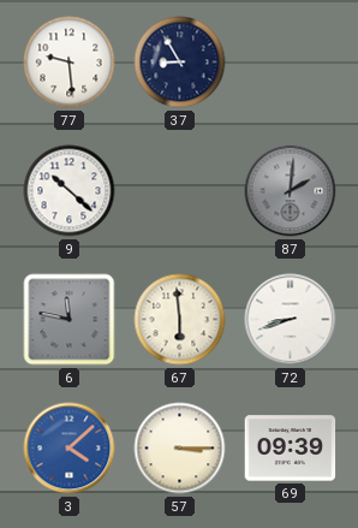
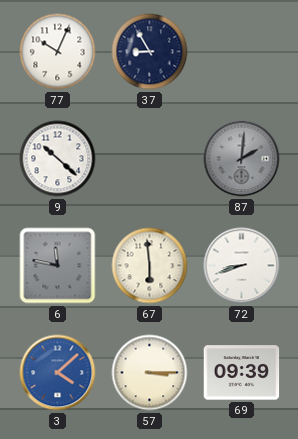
77: 9:29 -> 10:04
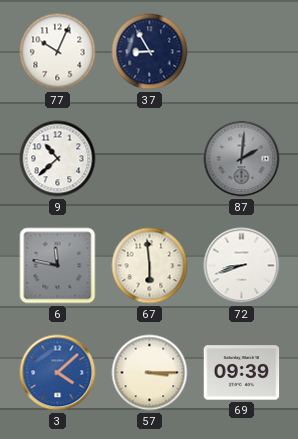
9: 10:22 -> 10:38
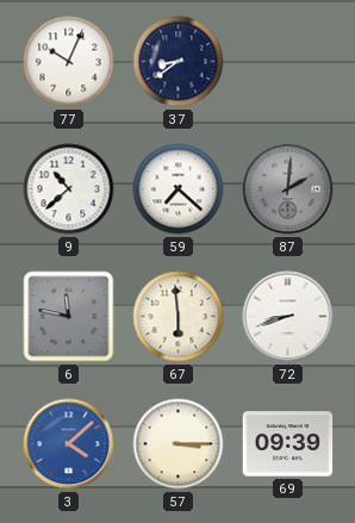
37: 8:55 -> 8:39
59: none -> 7:22
